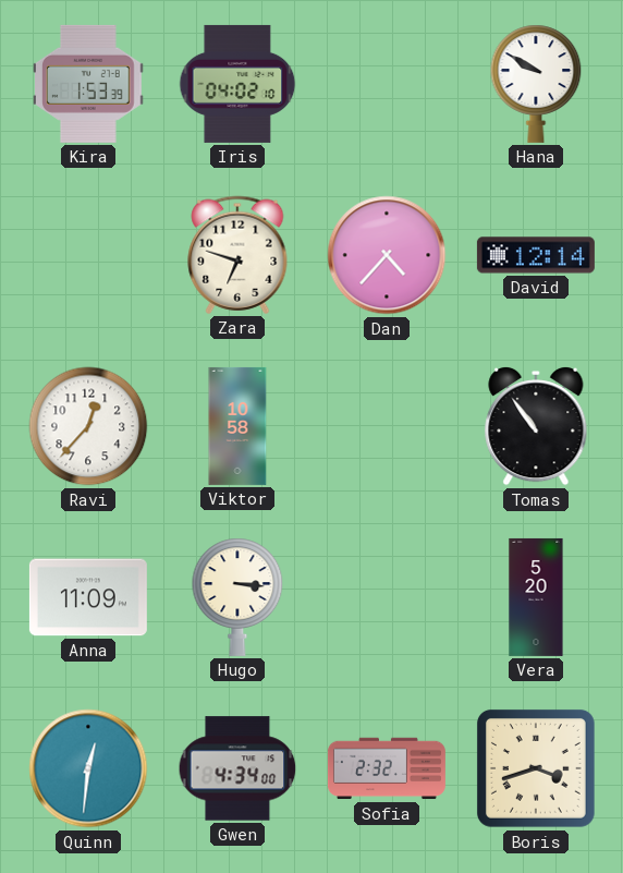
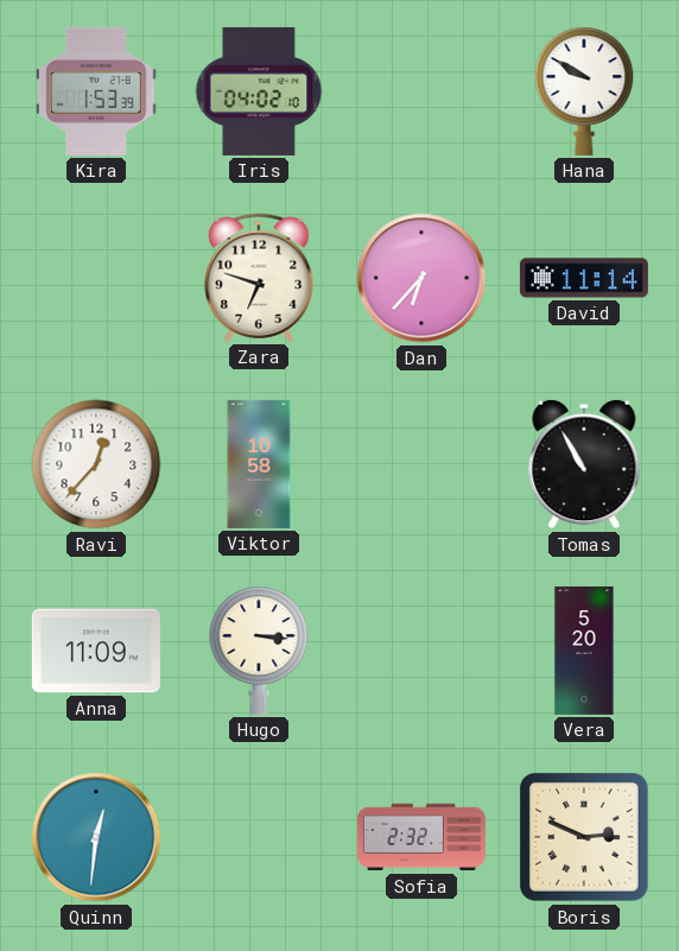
Dan: 4:37 -> 6:37
David: 12:14 -> 11:14
Tomas: 10:54 -> 10:55
Gwen: 4:34 -> none
Boris: 3:42 -> 2:49
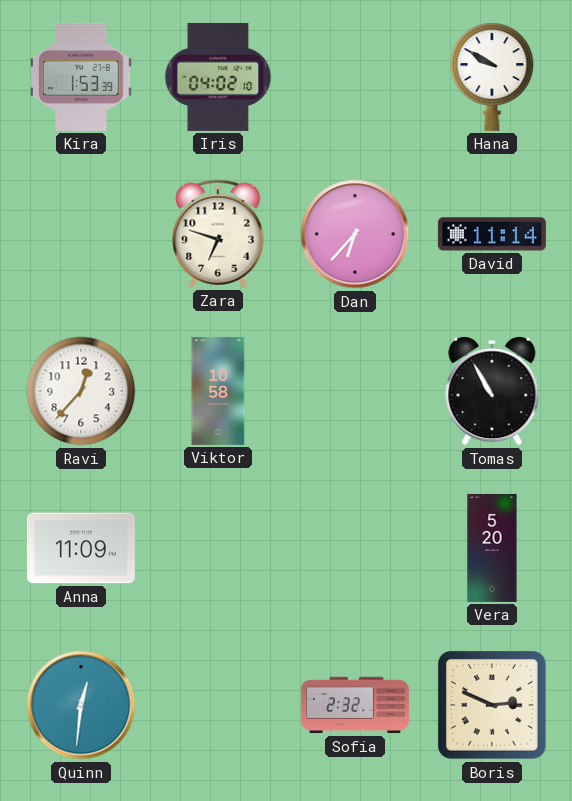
Hugo: 3:16 -> none
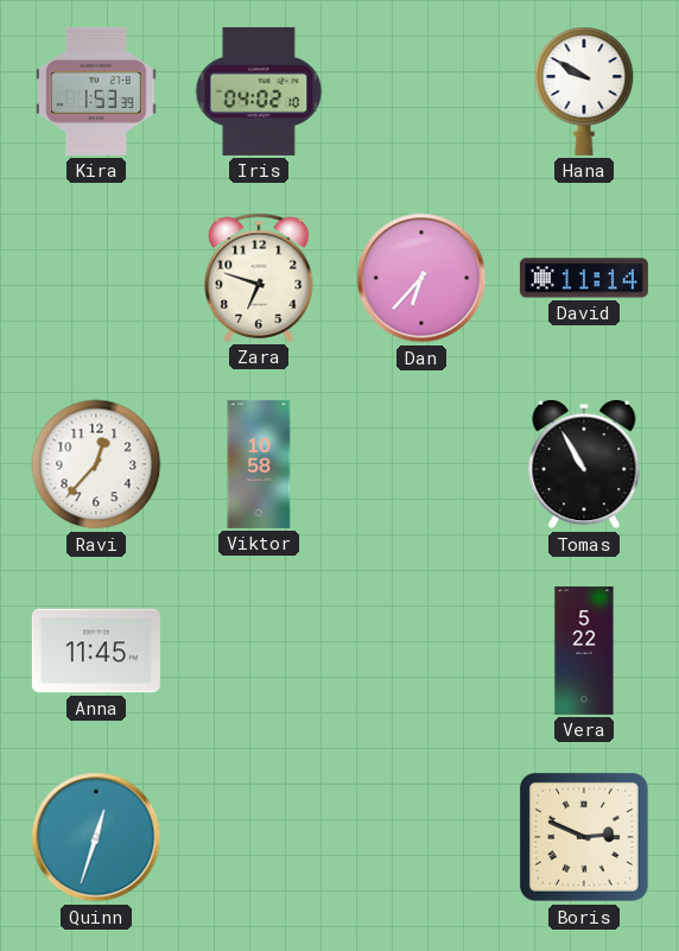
Anna: 11:09 -> 11:45
Vera: 5:20 -> 5:22
Quinn: 12:31 -> 12:33
Sofia: 2:32 -> none
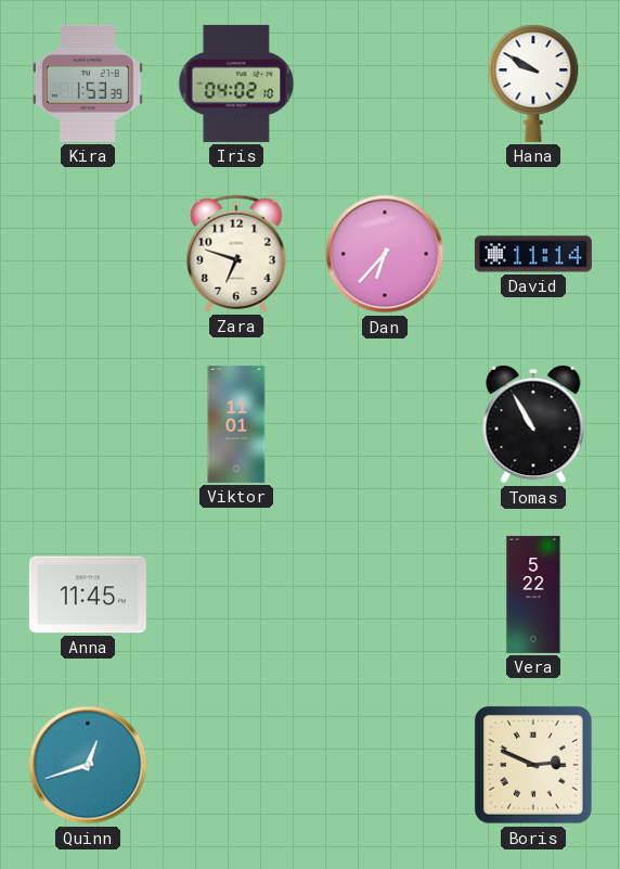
Ravi: 12:37 -> none
Viktor: 10:58 -> 11:01
Quinn: 12:33 -> 12:42
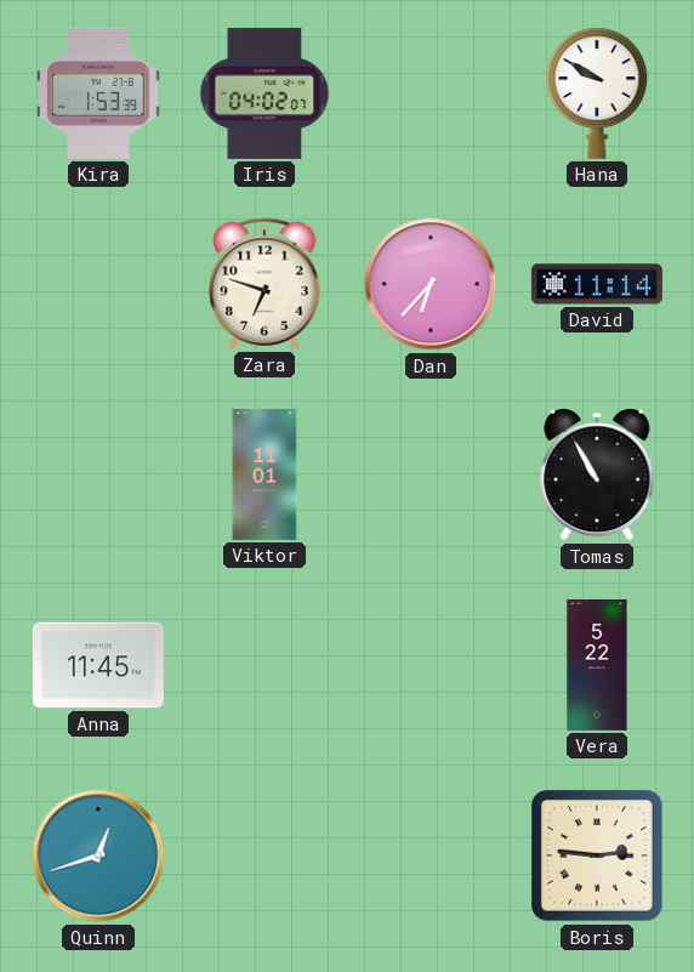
Iris: 04:02:10 -> 04:02:07
Boris: 2:49 -> 2:46
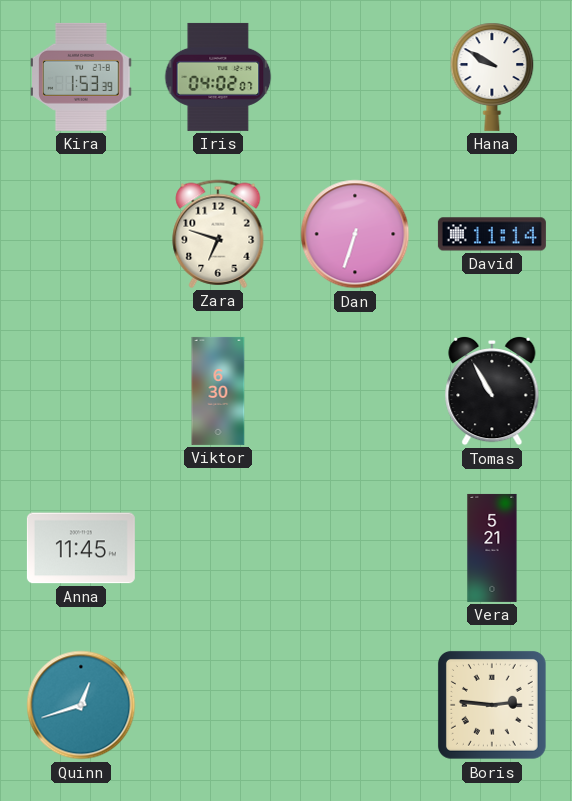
Dan: 6:37 -> 6:33
Viktor: 11:01 -> 6:30
Vera: 5:22 -> 5:21
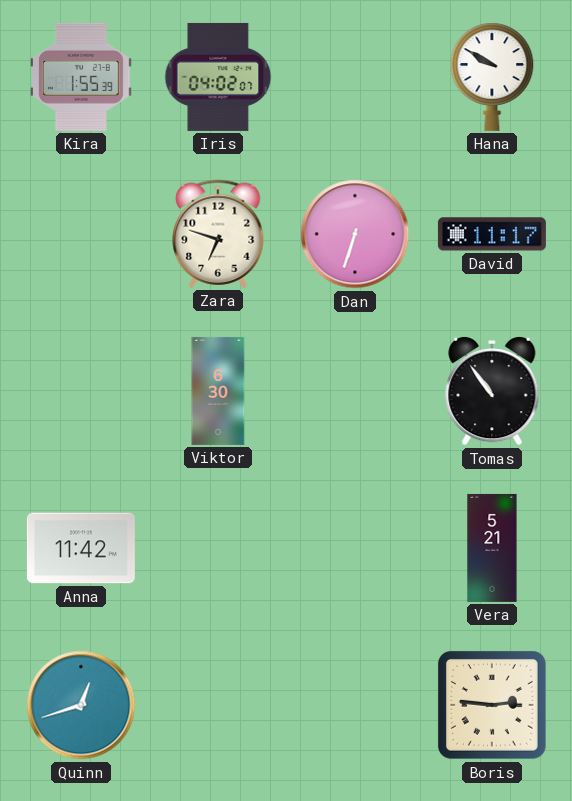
Kira: 1:53 -> 1:55
David: 11:14 -> 11:17
Tomas: 10:55 -> 10:54
Anna: 11:45 -> 11:42
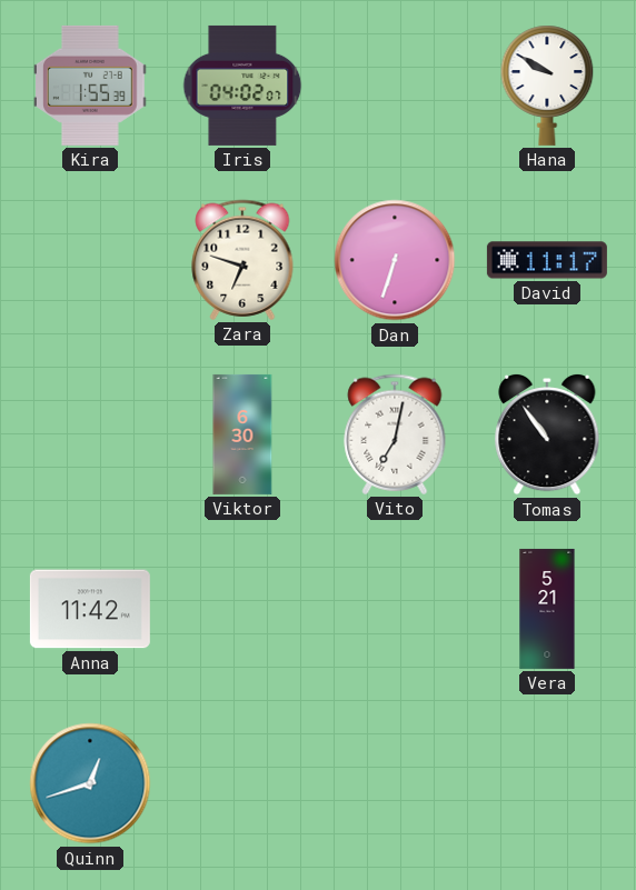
Vito: none -> 7:02
Boris: 2:46 -> none
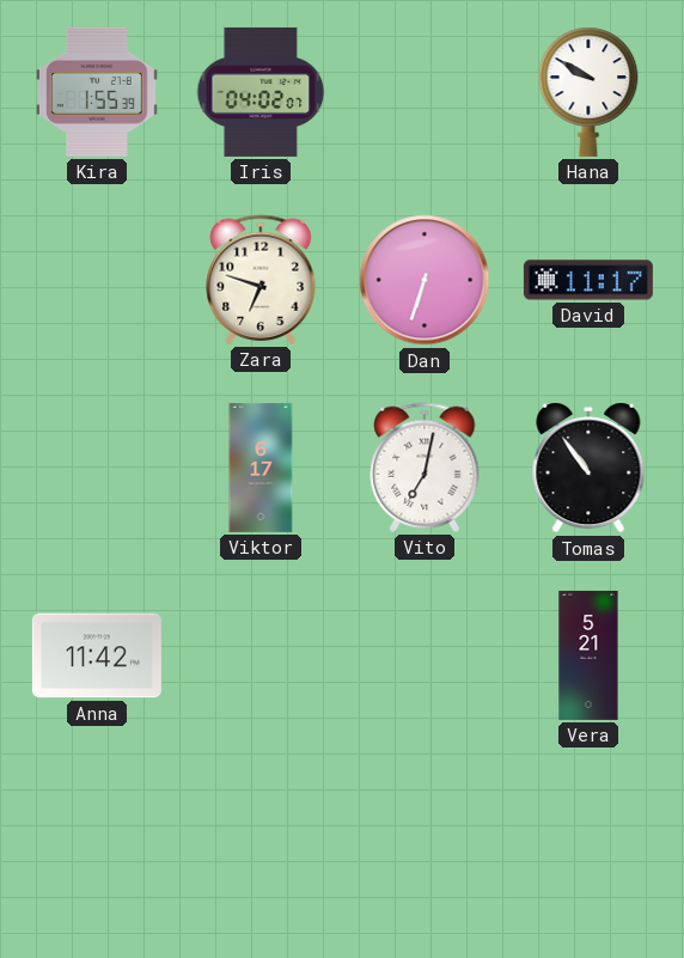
Viktor: 6:30 -> 6:17
Quinn: 12:42 -> none
